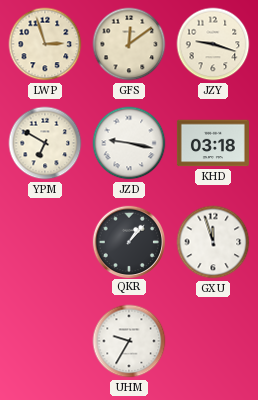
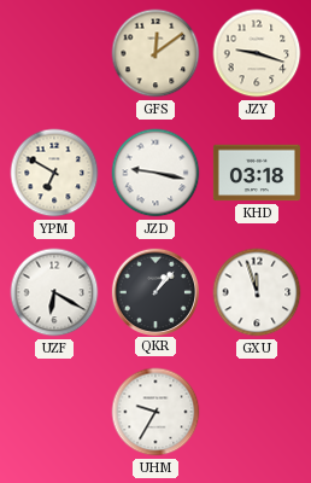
LWP: 2:57 -> none
UZF: none -> 6:20
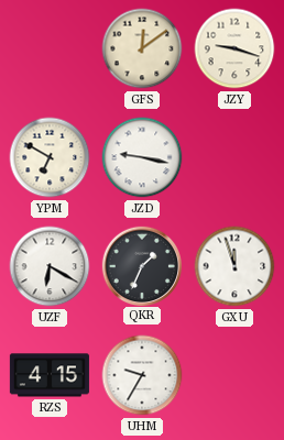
KHD: 03:18 -> none
QKR: 1:07 -> 1:34
RZS: none -> 4:15
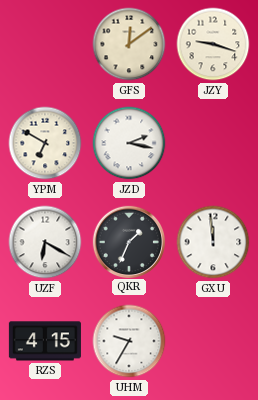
JZD: 9:17 -> 2:17
GXU: 11:57 -> 11:59
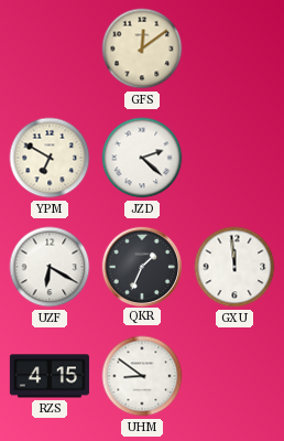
JZY: 9:18 -> none
JZD: 2:17 -> 2:22
UHM: 9:35 -> 8:51
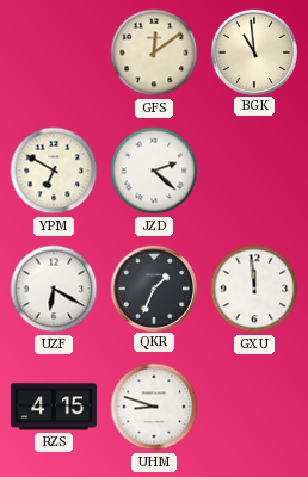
BGK: none -> 10:59
UHM: 8:51 -> 8:48
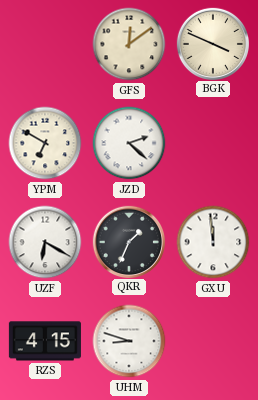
BGK: 10:59 -> 3:49
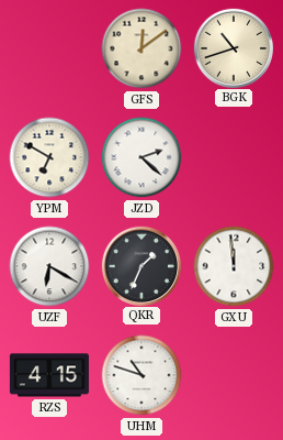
BGK: 3:49 -> 10:42
UHM: 8:48 -> 10:48
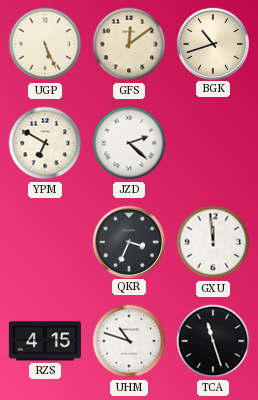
UGP: none -> 5:26
UZF: 6:20 -> none
QKR: 1:34 -> 3:34
TCA: none -> 11:27
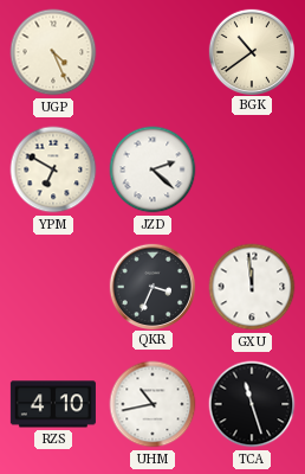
UGP: 5:26 -> 4:26
GFS: 12:09 -> none
BGK: 10:42 -> 10:39
RZS: 4:15 -> 4:10
UHM: 10:48 -> 10:43
